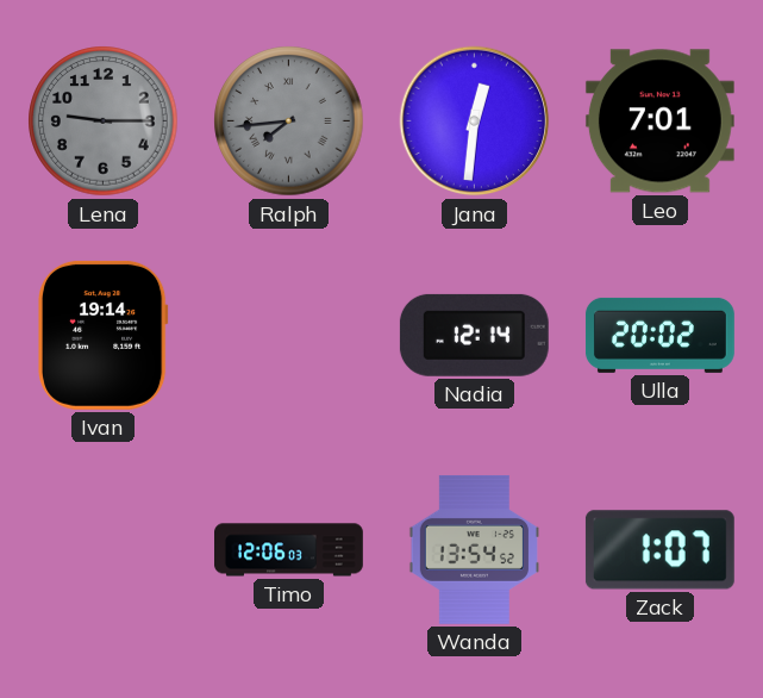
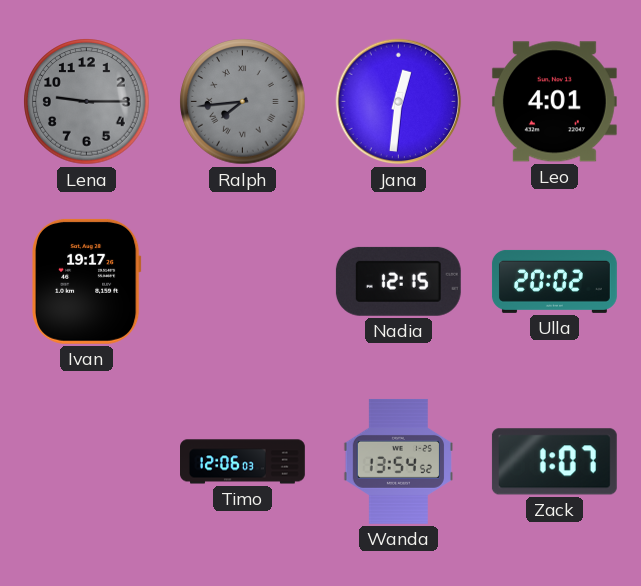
Leo: 7:01 -> 4:01
Ivan: 19:14 -> 19:17
Nadia: 12:14 -> 12:15
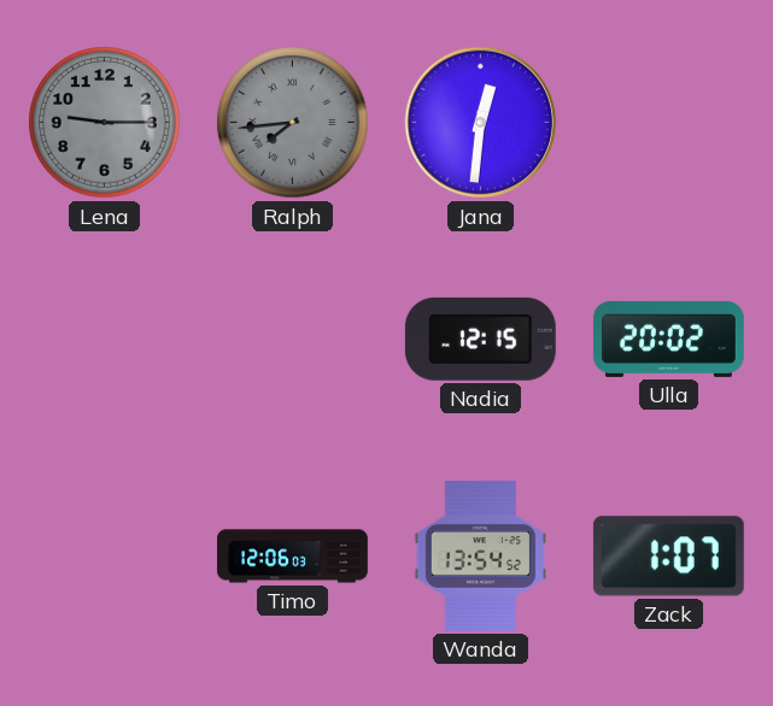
Leo: 4:01 -> none
Ivan: 19:17 -> none
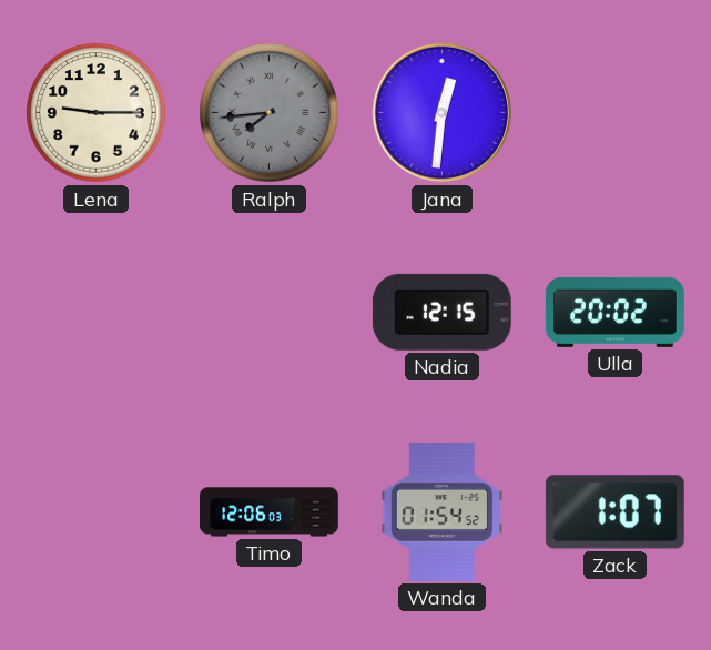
Lena dial: grey -> cream
Wanda: 13:54 -> 01:54
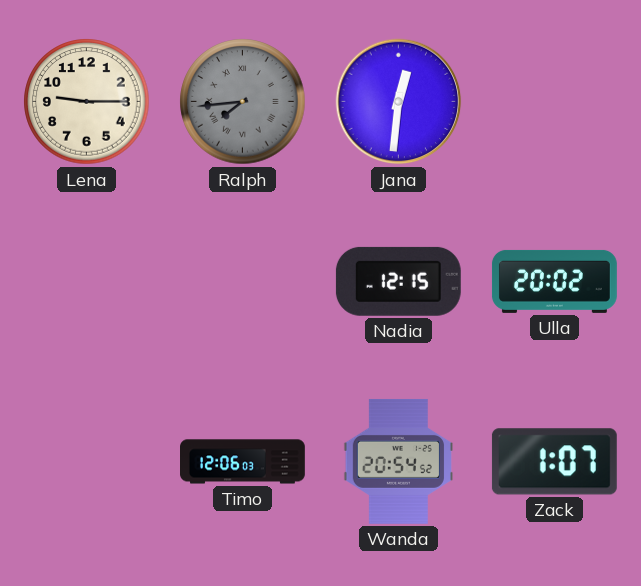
Wanda: 01:54 -> 20:54
